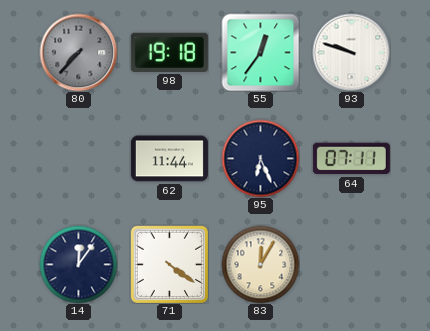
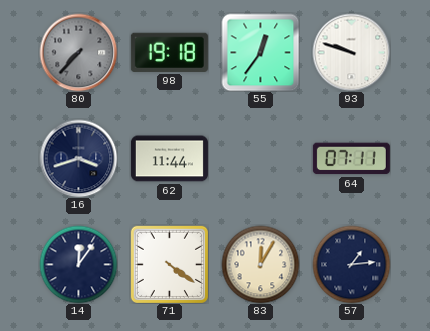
16: none -> 3:42
95: 6:26 -> none
57: none -> 1:14
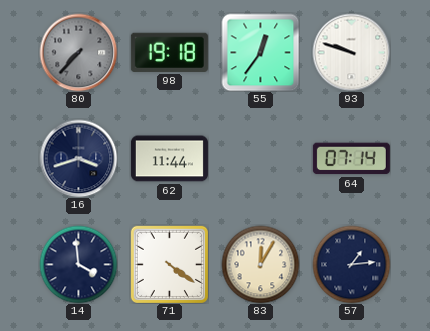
64: 07:11 -> 07:14
14: 12:06 -> 3:59
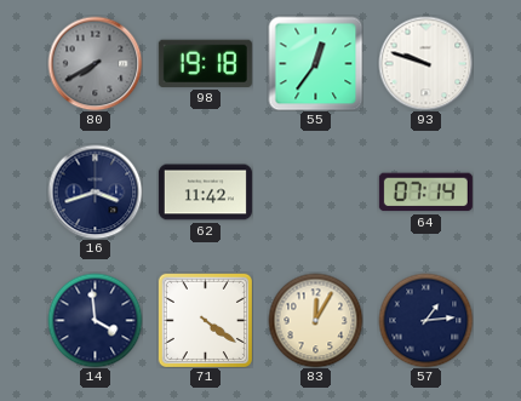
80: 7:37 -> 7:40
62: 11:44 -> 11:42
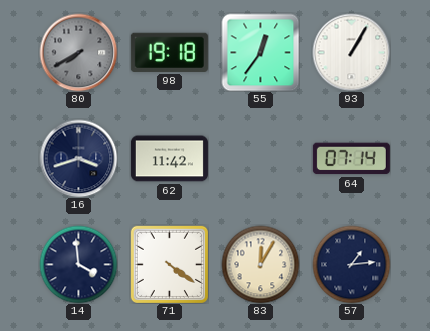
93: 9:48 -> 1:05
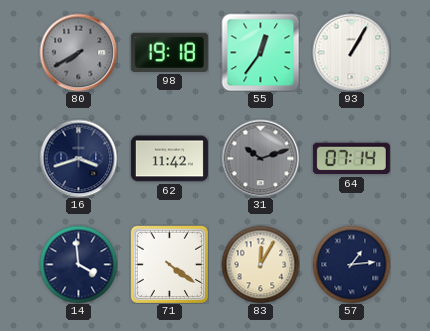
31: none -> 10:12
